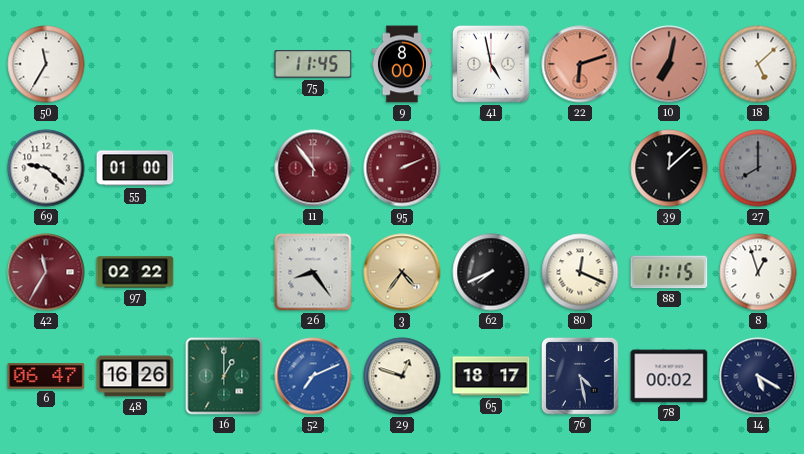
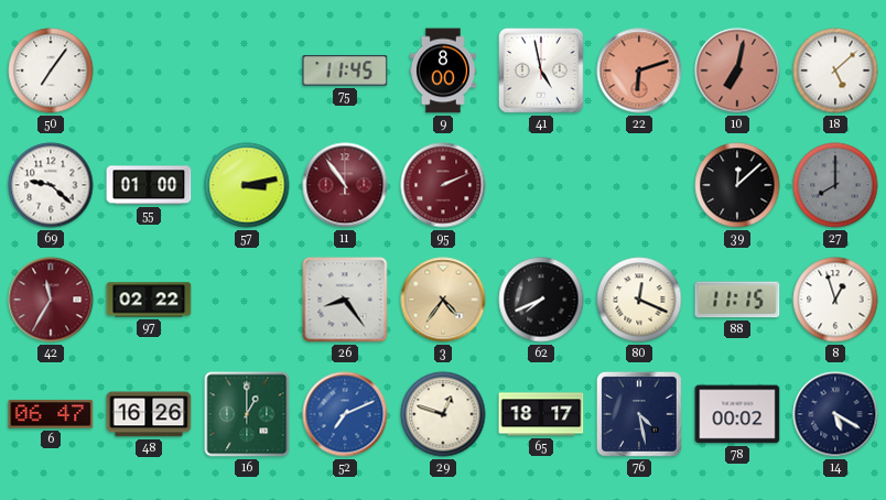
50: 11:35 -> 7:06
57: none -> 3:13
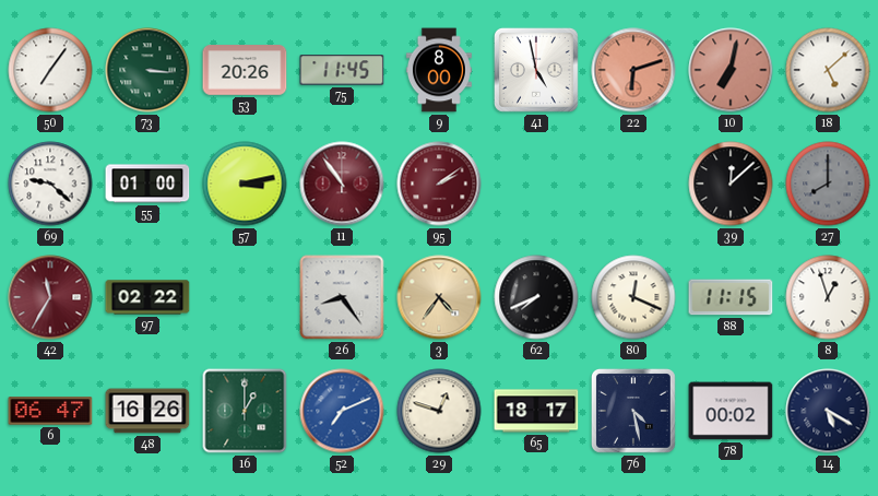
73: none -> 3:16
53: none -> 20:26
95: 2:11 -> 2:09
